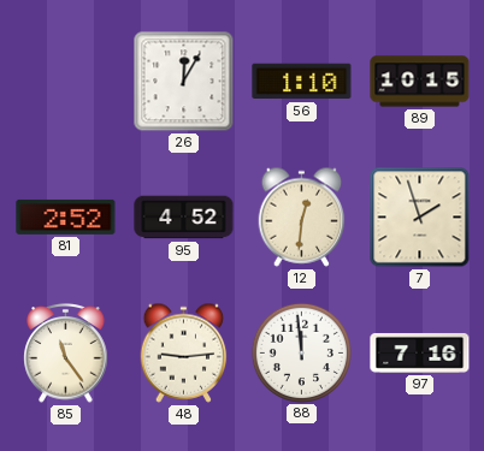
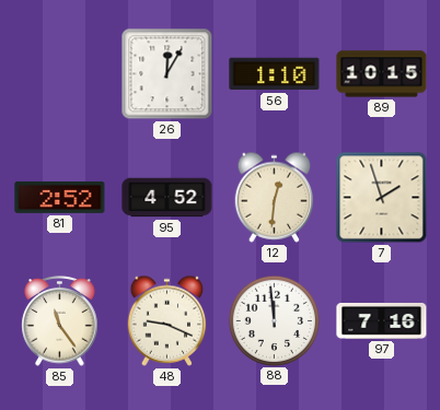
48: 9:14 -> 9:19
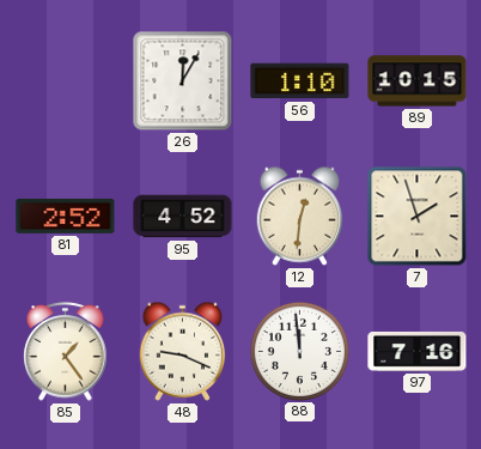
85: 11:24 -> 1:24
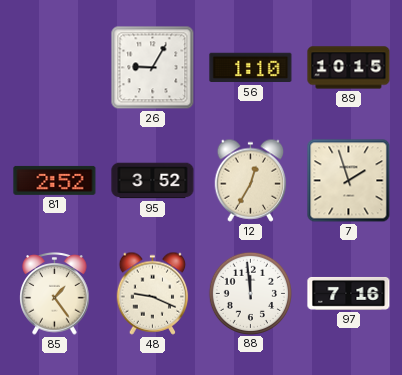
26: 12:05 -> 9:05
95: 4:52 -> 3:52
12: 12:31 -> 12:35
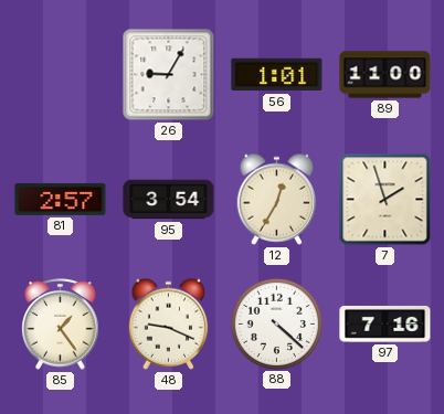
56: 1:10 -> 1:01
89: 10:15 -> 11:00
81: 2:52 -> 2:57
95: 3:52 -> 3:54
88: 11:59 -> 4:22
